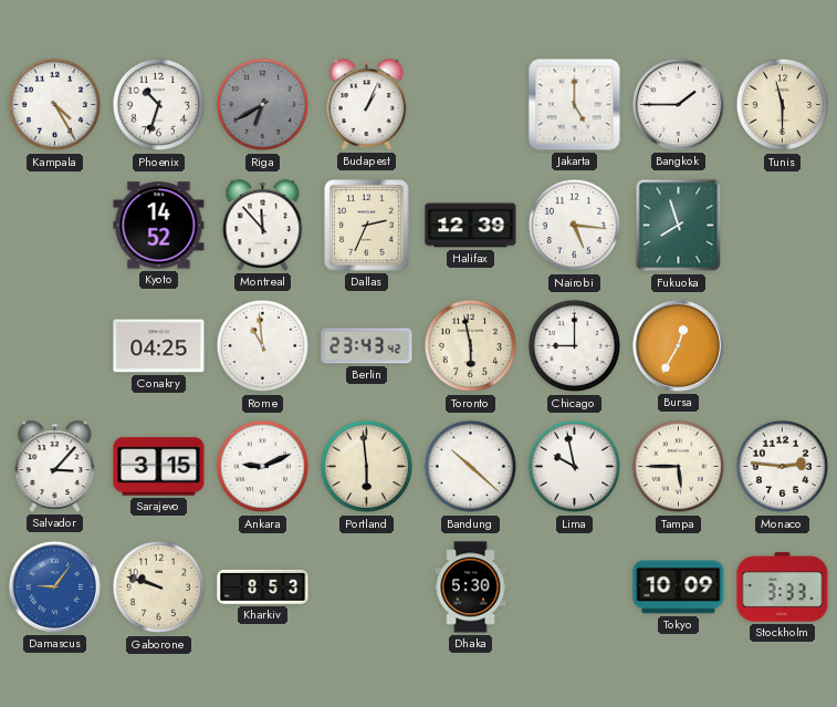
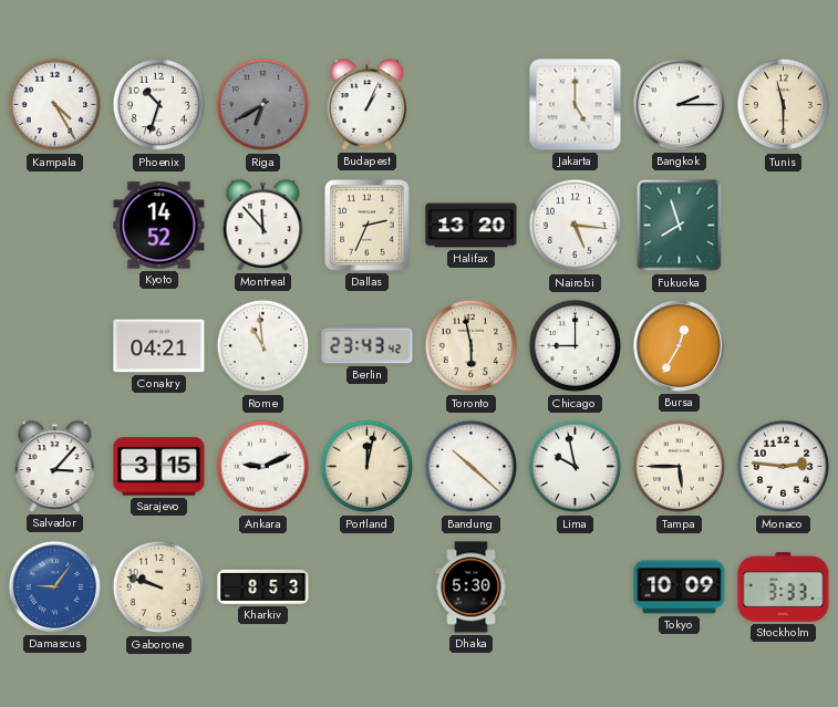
Bangkok: 1:45 -> 2:15
Halifax: 12:39 -> 13:20
Conakry: 04:25 -> 04:21
Portland: 5:59 -> 12:02
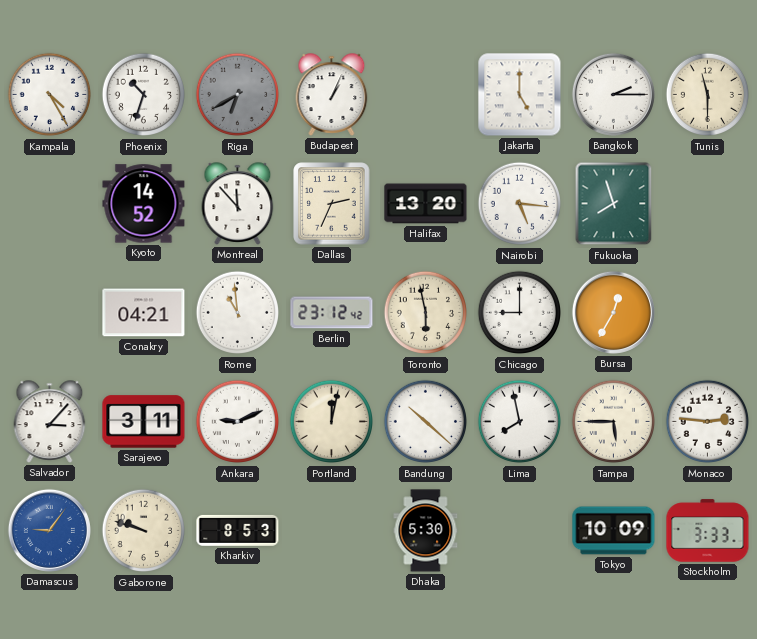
Berlin: 23:43 -> 23:12
Sarajevo: 3:15 -> 3:11
Lima: 9:58 -> 7:58
